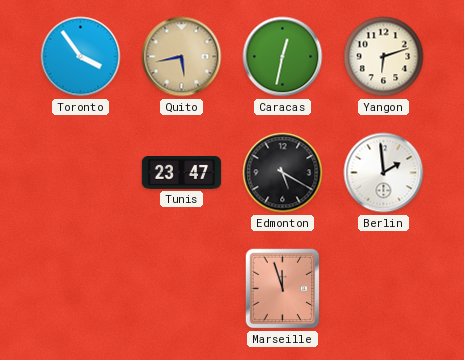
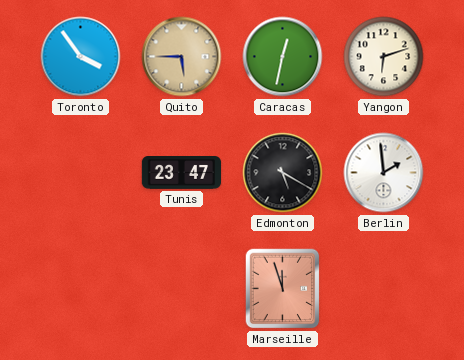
Quito: 5:43 -> 5:45
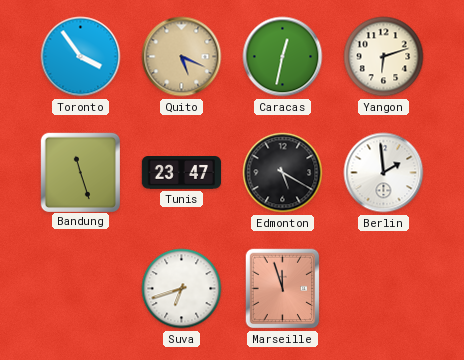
Quito: 5:45 -> 5:19
Bandung: none -> 11:27
Suva: none -> 6:42
